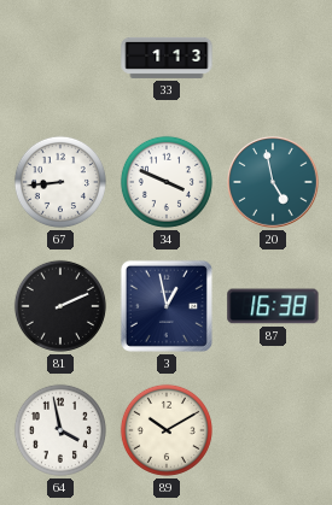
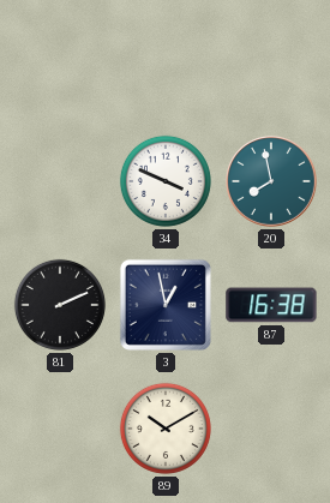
33: 1:13 -> none
67: 8:44 -> none
20: 4:58 -> 7:58
64: 3:58 -> none
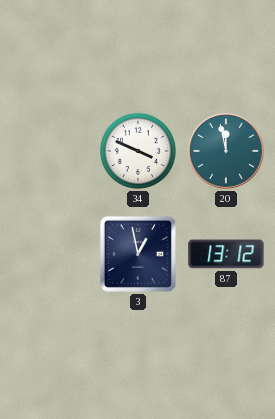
20: 7:58 -> 11:58
81: 2:11 -> none
87: 16:38 -> 13:12
89: 10:10 -> none
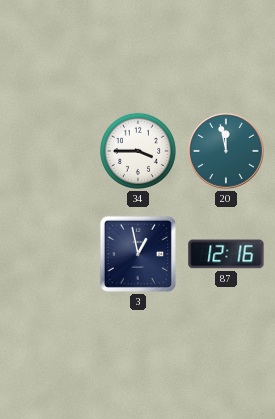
34: 3:49 -> 3:45
87: 13:12 -> 12:16
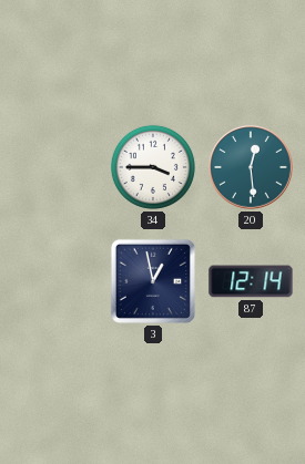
20: 11:58 -> 12:29
87: 12:16 -> 12:14
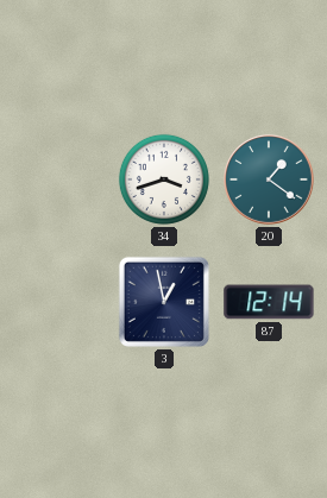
34: 3:45 -> 3:42
20: 12:29 -> 1:21
